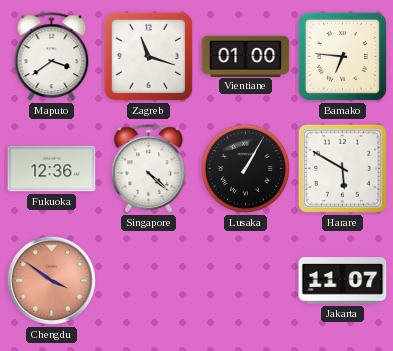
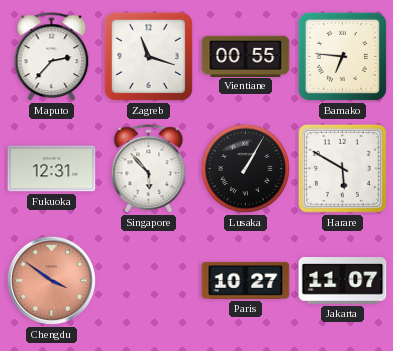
Maputo: 3:39 -> 2:37
Vientiane: 01:00 -> 00:55
Fukuoka: 12:36 -> 12:31
Singapore: 4:22 -> 5:53
Paris: none -> 10:27
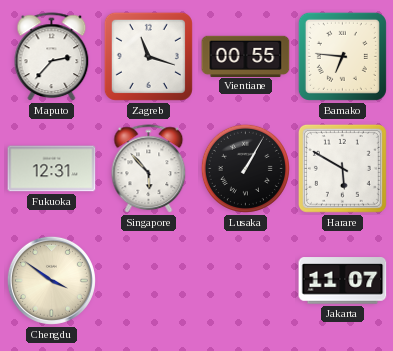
Chengdu dial: salmon -> cream
Paris: 10:27 -> none
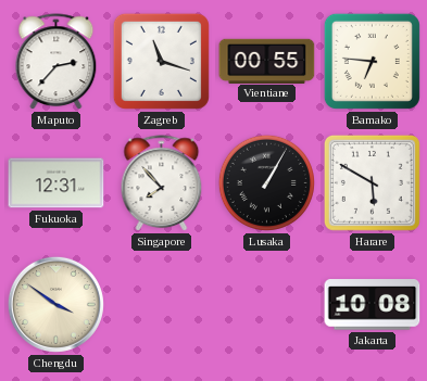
Singapore: 5:53 -> 7:53
Jakarta: 11:07 -> 10:08
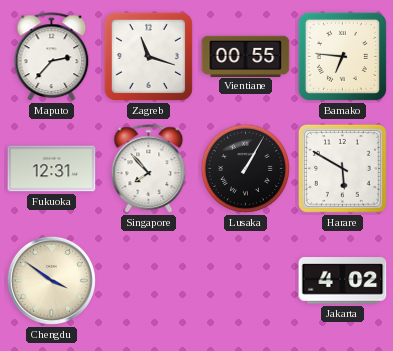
Jakarta: 10:08 -> 4:02
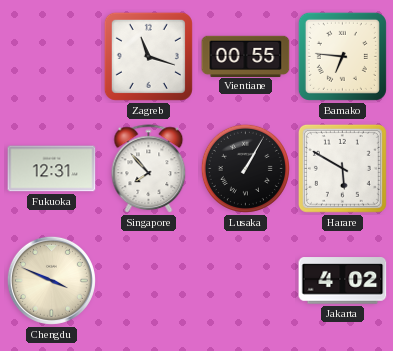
Maputo: 2:37 -> none
Chengdu: 3:51 -> 3:49
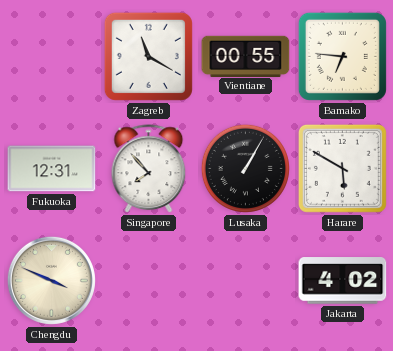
Zagreb: 11:18 -> 11:20
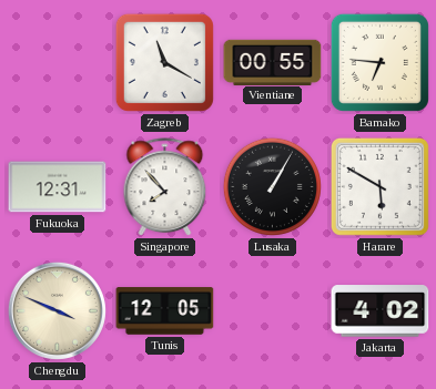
Tunis: none -> 12:05
